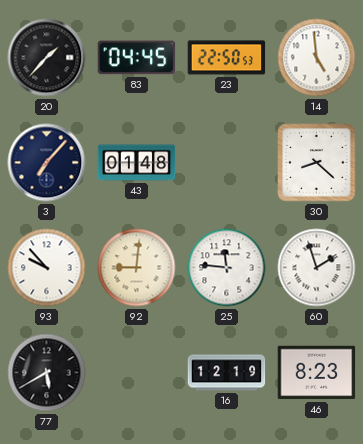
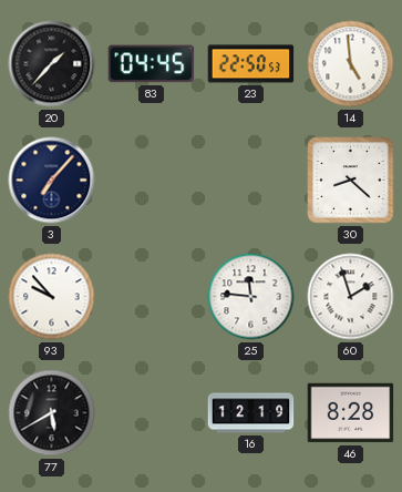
43: 01:48 -> none
92: 9:01 -> none
46: 8:23 -> 8:28
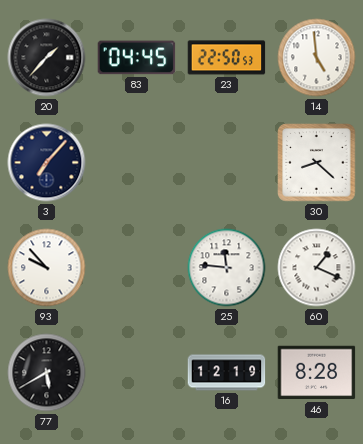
60: 1:57 -> 1:19
